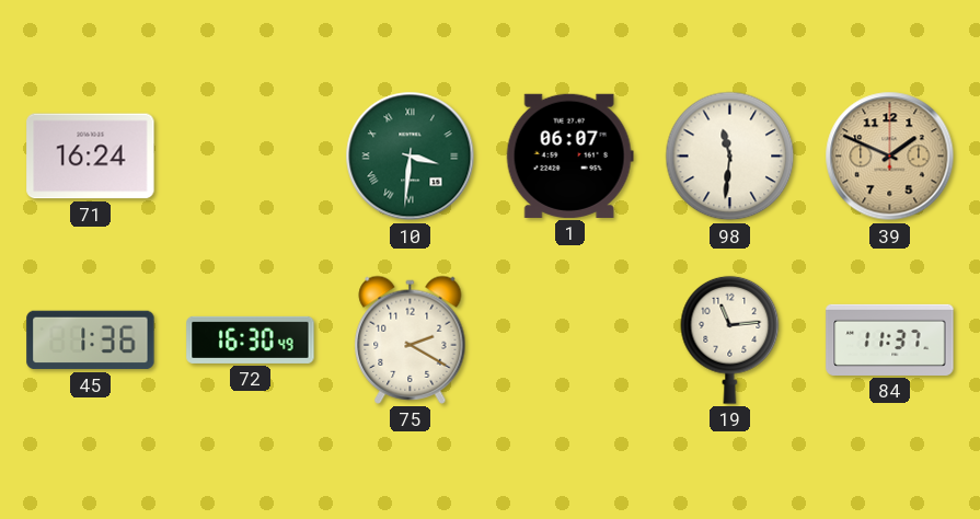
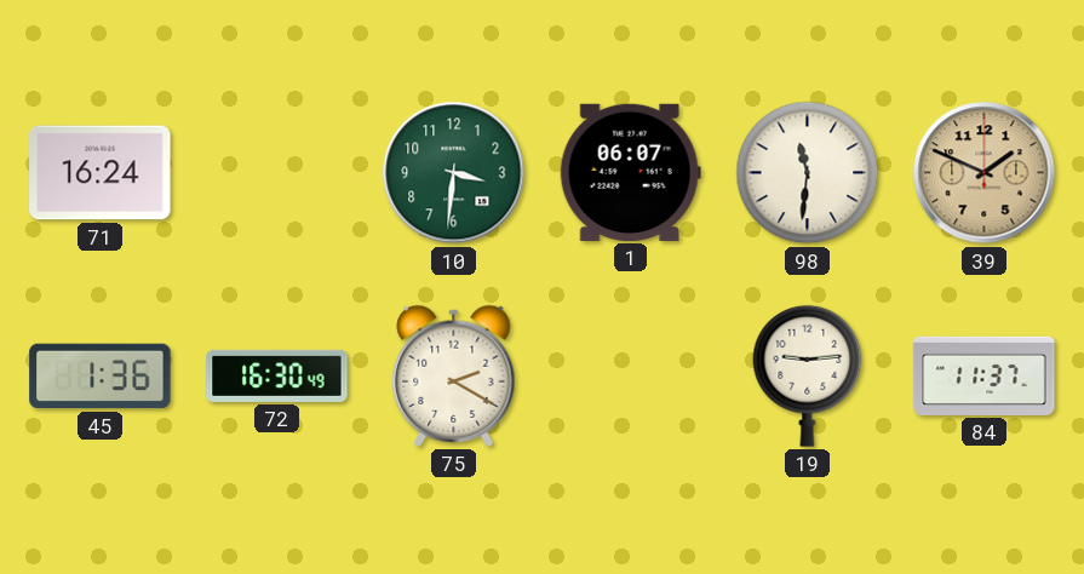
10 numerals: Roman -> Arabic
19: 11:14 -> 9:14
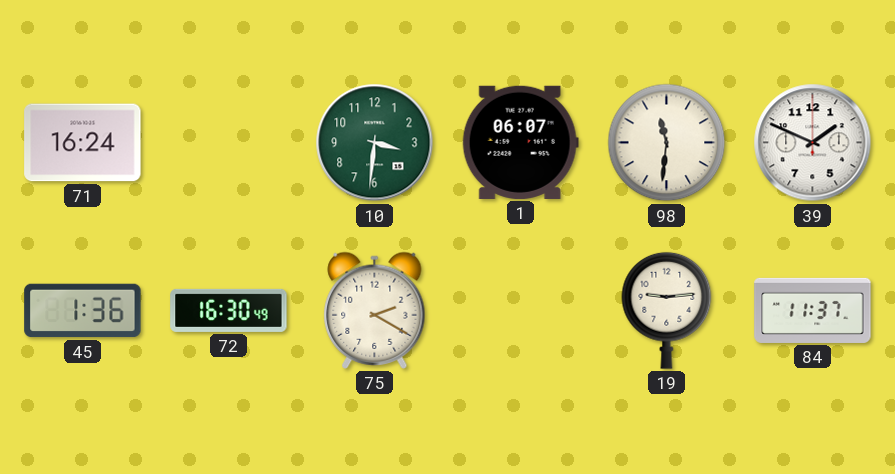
39 dial: champagne -> white
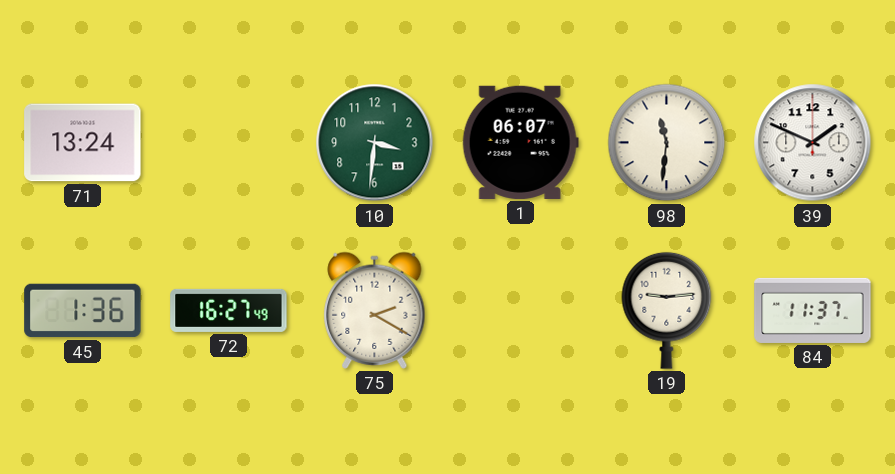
71: 16:24 -> 13:24
72: 16:30 -> 16:27
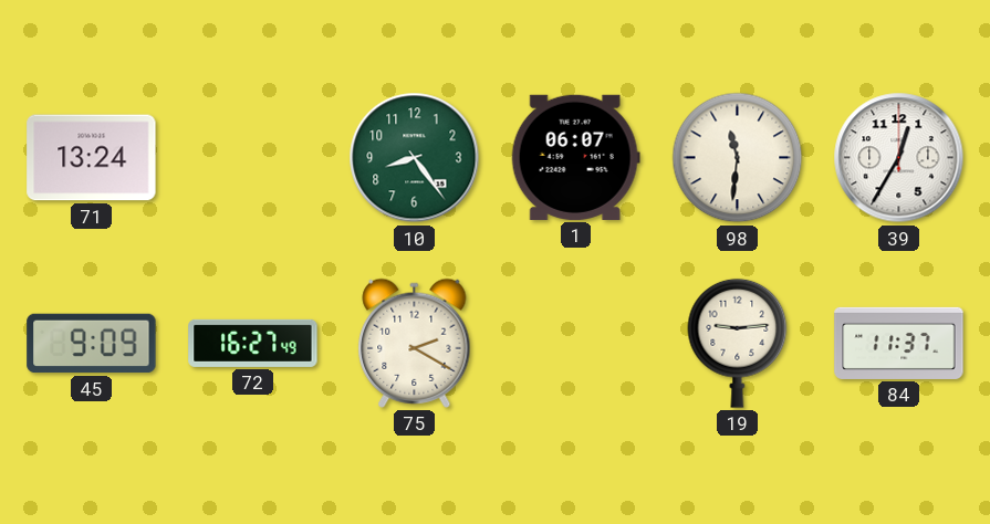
10: 3:31 -> 8:24
39: 1:49 -> 12:35
45: 1:36 -> 9:09
